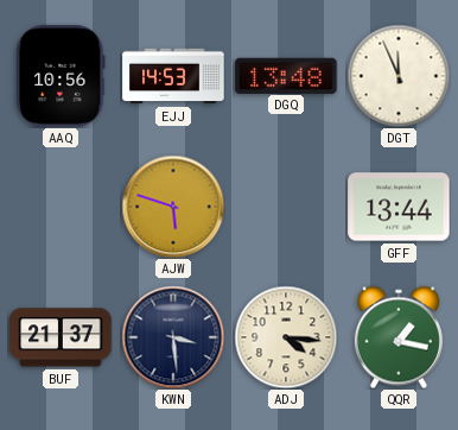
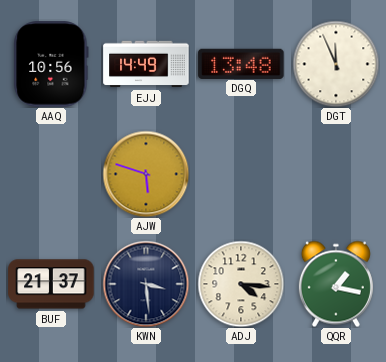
EJJ: 14:53 -> 14:49
GFF: 13:44 -> none
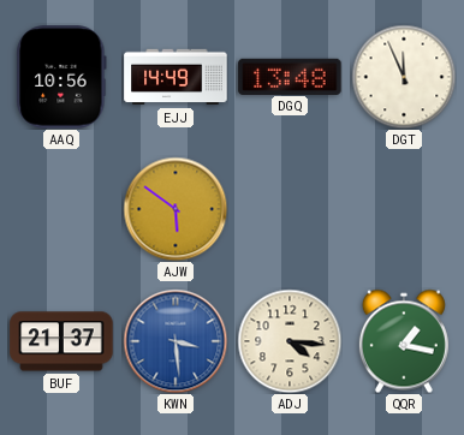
AJW: 5:48 -> 5:51
KWN dial: navy -> blue
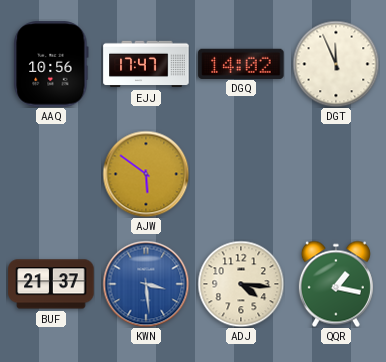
EJJ: 14:49 -> 17:47
DGQ: 13:48 -> 14:02
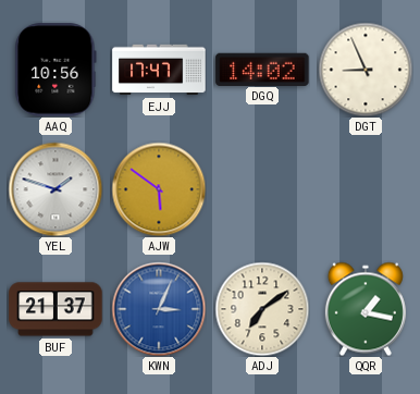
DGT: 11:56 -> 8:56
YEL: none -> 1:48
KWN: 3:29 -> 3:04
ADJ: 4:16 -> 7:09
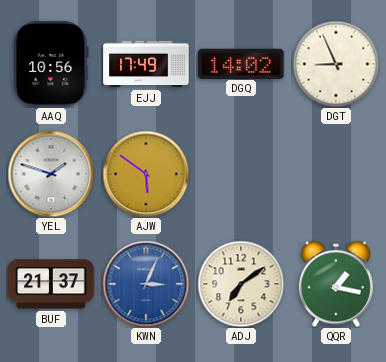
EJJ: 17:47 -> 17:49
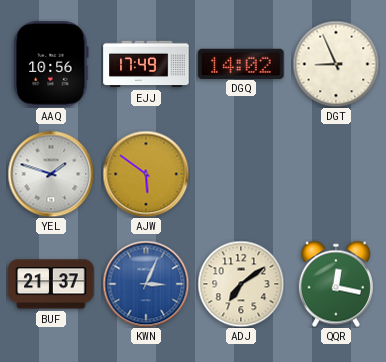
QQR: 1:17 -> 12:17
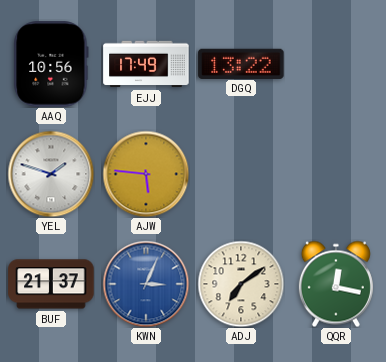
DGQ: 14:02 -> 13:22
DGT: 8:56 -> none
AJW: 5:51 -> 5:46
